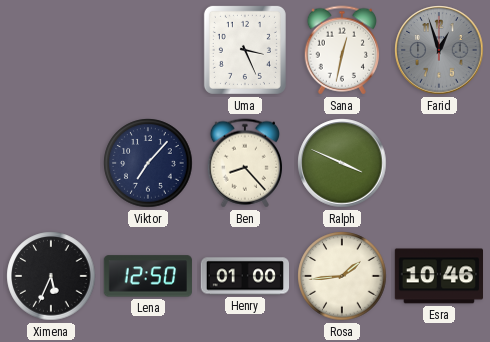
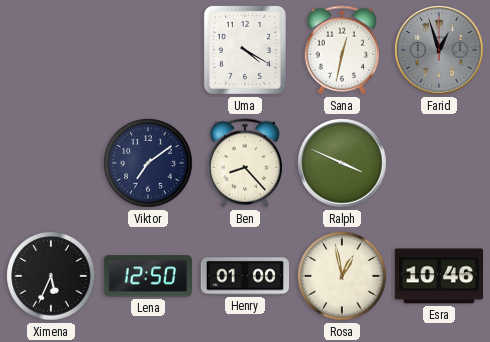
Uma: 3:26 -> 4:20
Viktor: 7:07 -> 7:09
Rosa: 1:44 -> 12:58
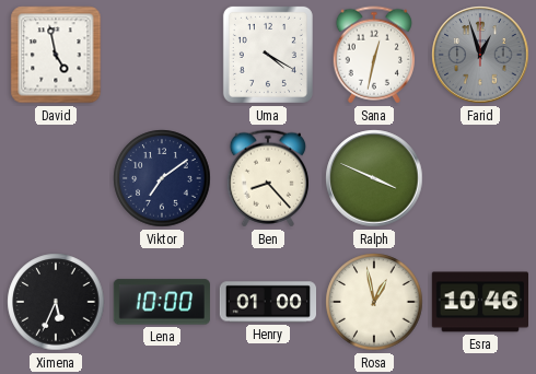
David: none -> 4:58
Lena: 12:50 -> 10:00
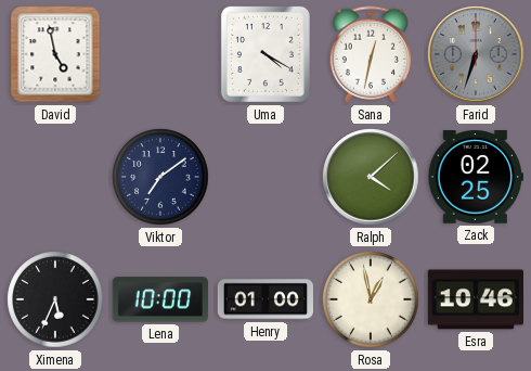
Farid: 12:57 -> 6:33
Ben: 8:23 -> none
Ralph: 3:49 -> 4:08
Zack: none -> 02:25
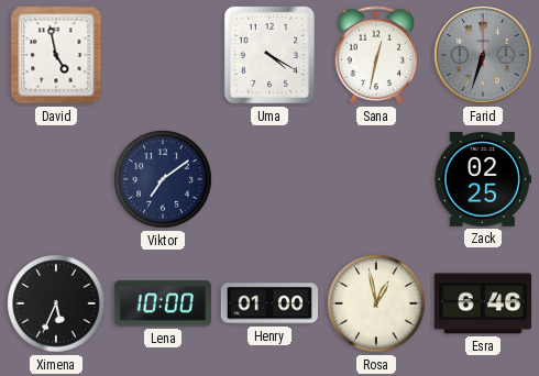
Ralph: 4:08 -> none
Esra: 10:46 -> 6:46
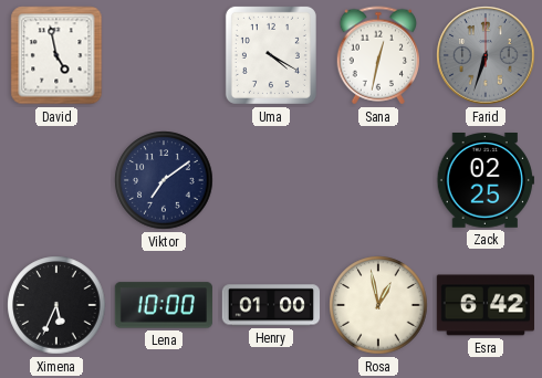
Esra: 6:46 -> 6:42
